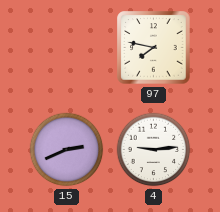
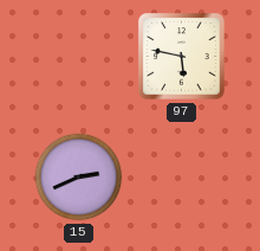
97: 7:47 -> 5:47
4: 9:14 -> none
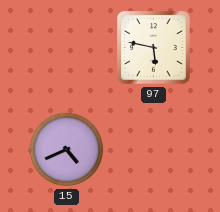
15: 2:41 -> 4:41
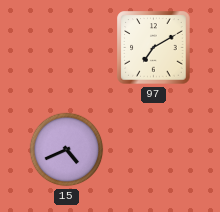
97: 5:47 -> 7:10
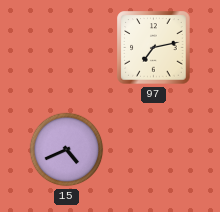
97: 7:10 -> 7:13
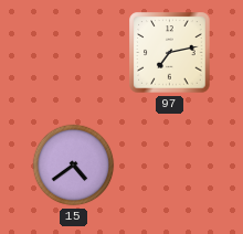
15: 4:41 -> 4:39
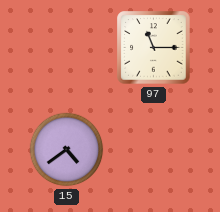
97: 7:13 -> 11:15
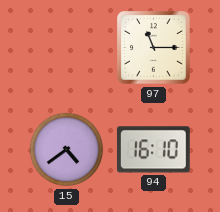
94: none -> 16:10
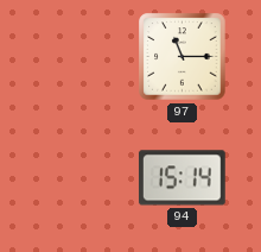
15: 4:39 -> none
94: 16:10 -> 15:14
